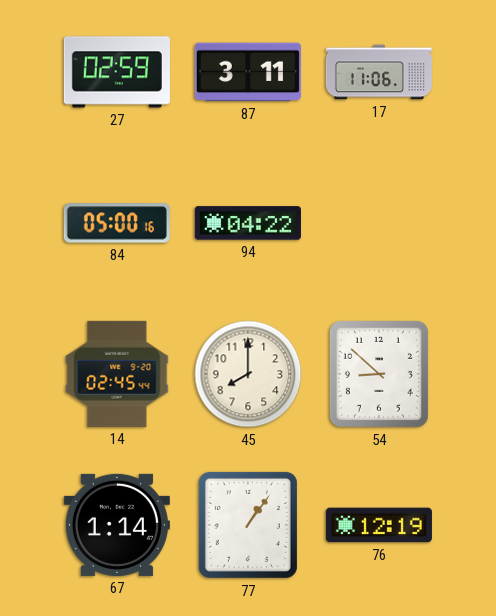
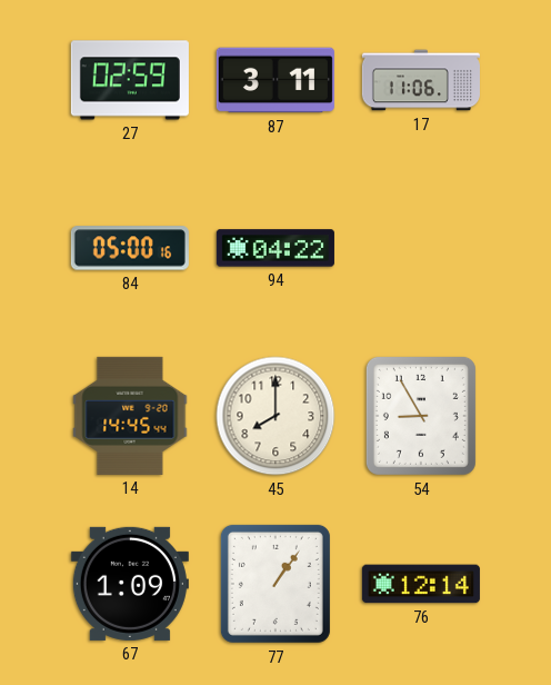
14: 02:45 -> 14:45
54: 8:52 -> 8:55
67: 1:14 -> 1:09
76: 12:19 -> 12:14
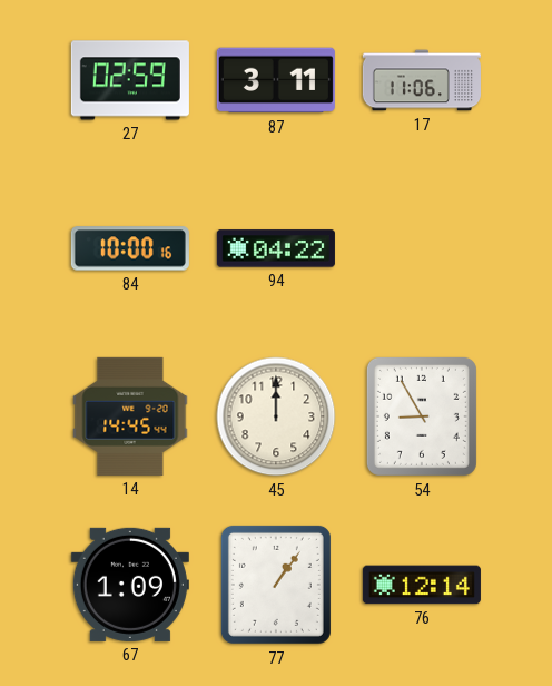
84: 05:00 -> 10:00
45: 8:00 -> 12:00
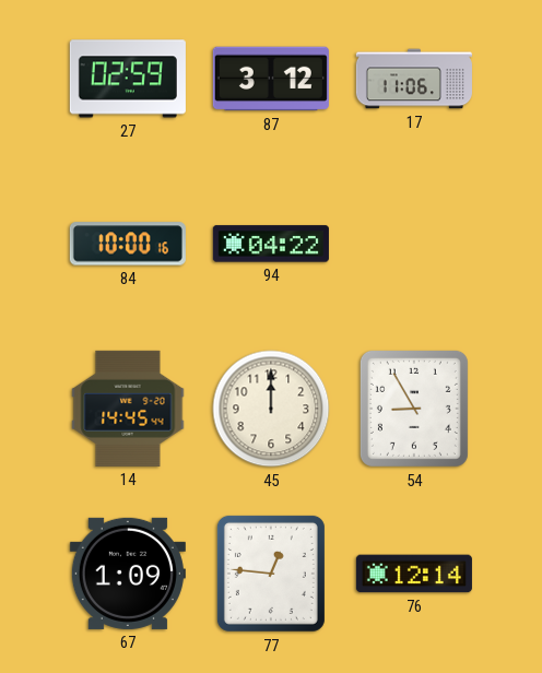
87: 3:11 -> 3:12
77: 1:06 -> 12:46
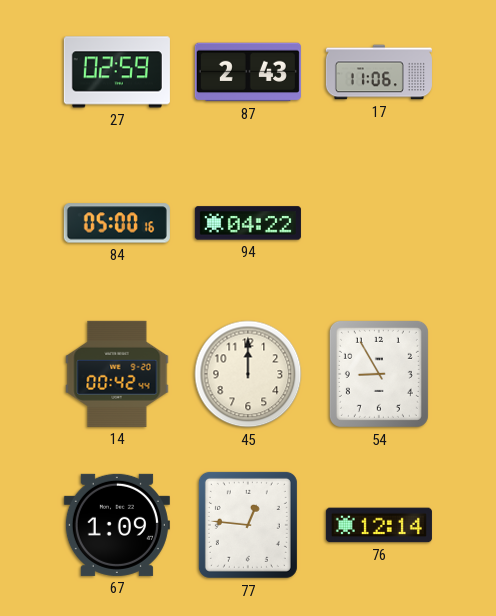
87: 3:12 -> 2:43
84: 10:00 -> 05:00
14: 14:45 -> 00:42
